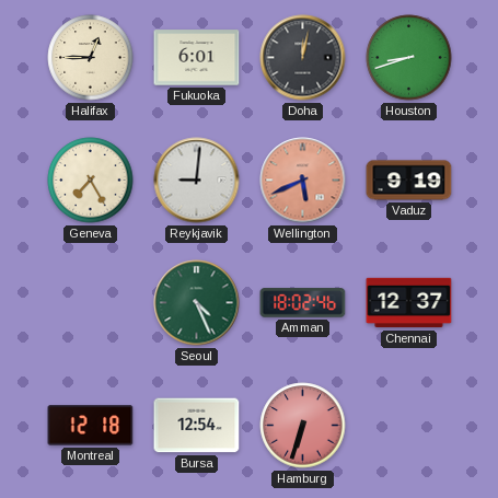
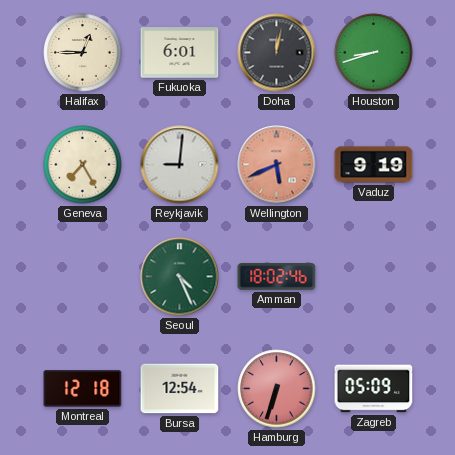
Chennai: 12:37 -> none
Zagreb: none -> 05:09
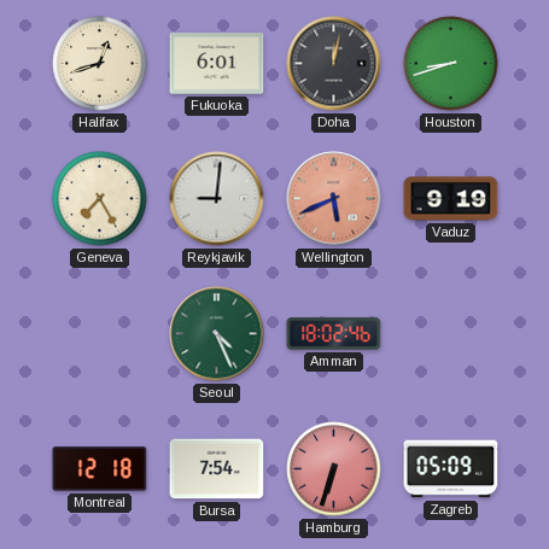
Halifax: 12:45 -> 12:42
Bursa: 12:54 -> 7:54
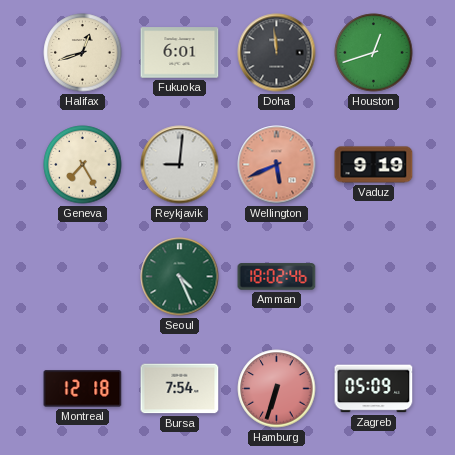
Doha: 12:02 -> 11:59
Houston: 8:42 -> 12:42
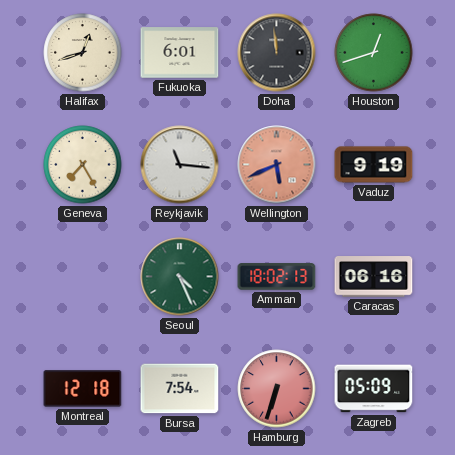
Reykjavik: 9:01 -> 11:16
Amman: 18:02:46 -> 18:02:13
Caracas: none -> 06:16
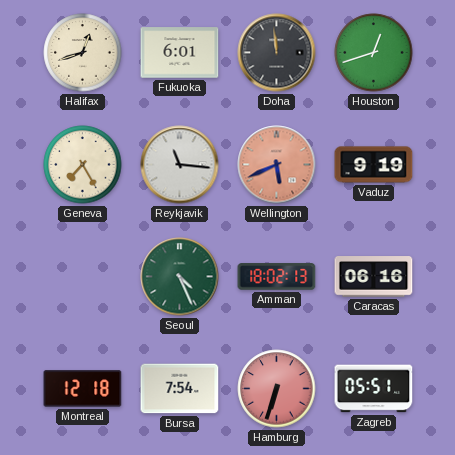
Zagreb: 05:09 -> 05:51
